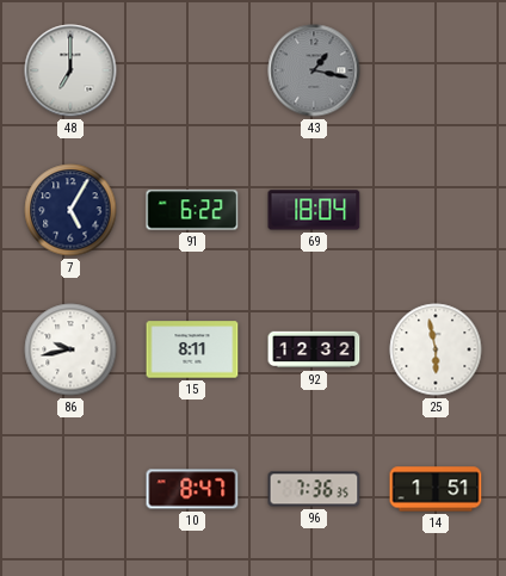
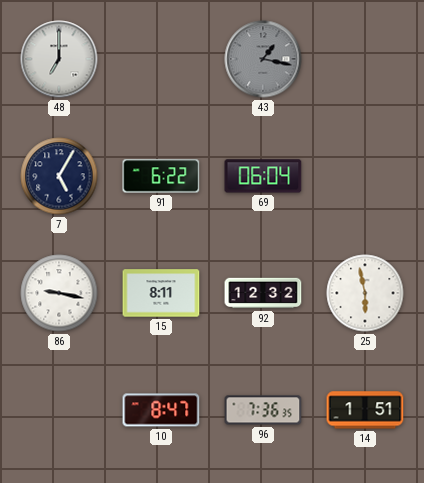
69: 18:04 -> 06:04
86: 9:43 -> 9:17
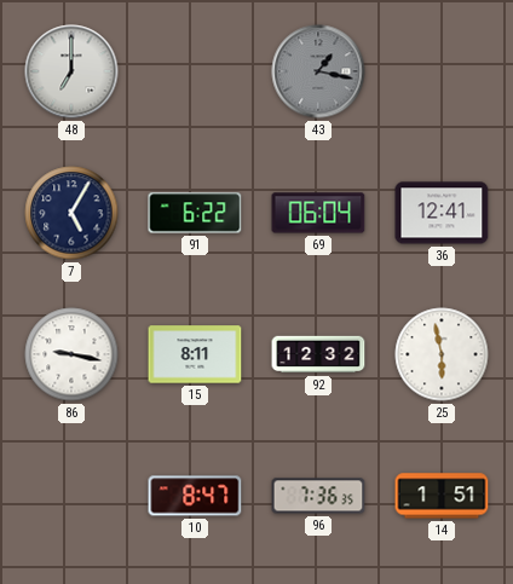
36: none -> 12:41
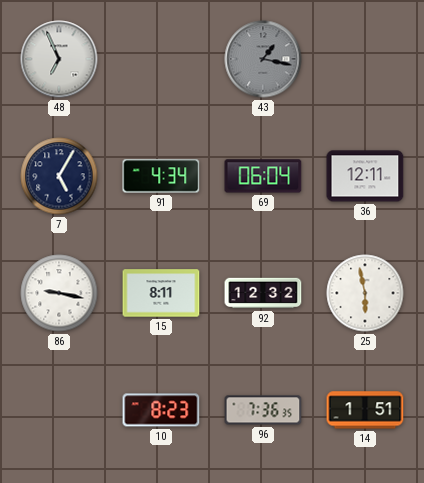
48: 7:00 -> 6:56
91: 6:22 -> 4:34
36: 12:41 -> 12:11
10: 8:47 -> 8:23
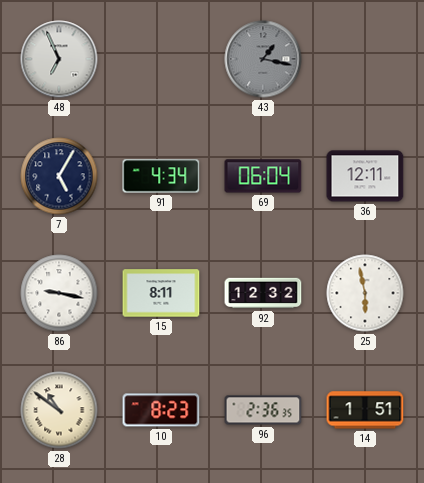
28: none -> 10:51
96: 7:36 -> 2:36
